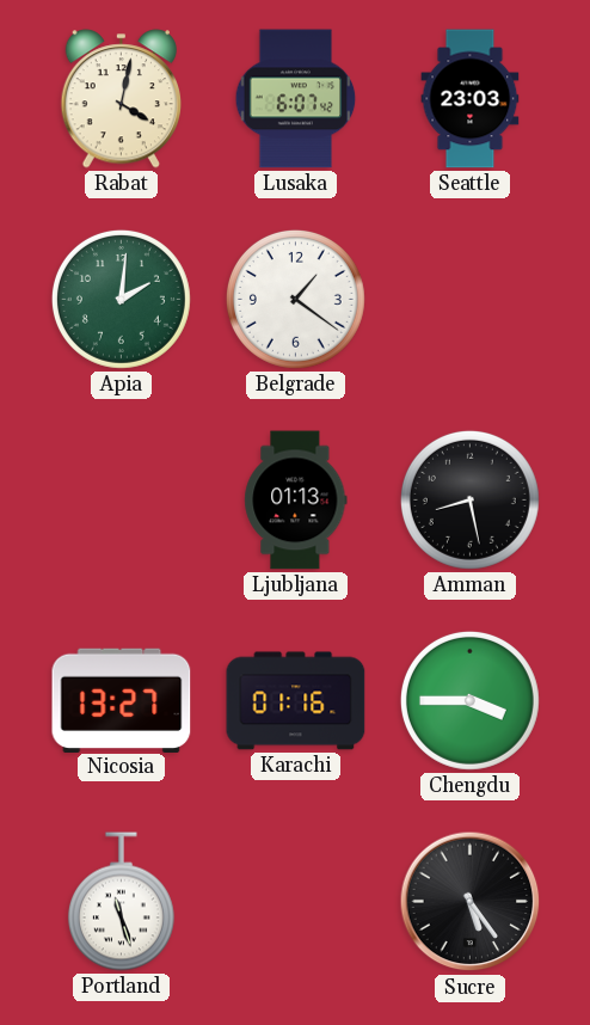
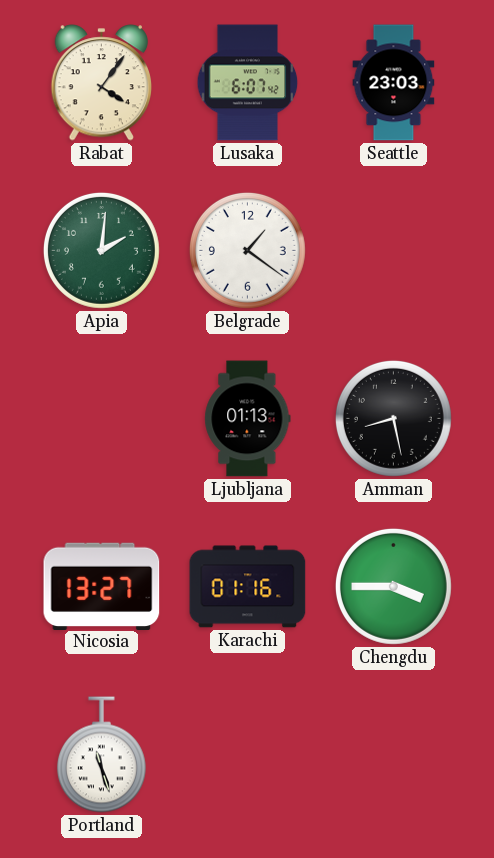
Rabat: 4:02 -> 4:06
Sucre: 5:24 -> none
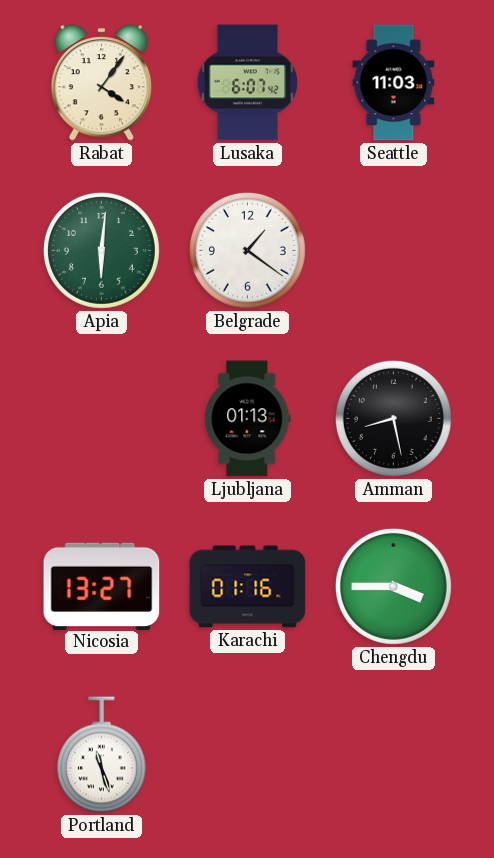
Seattle: 23:03 -> 11:03
Apia: 2:01 -> 6:01
